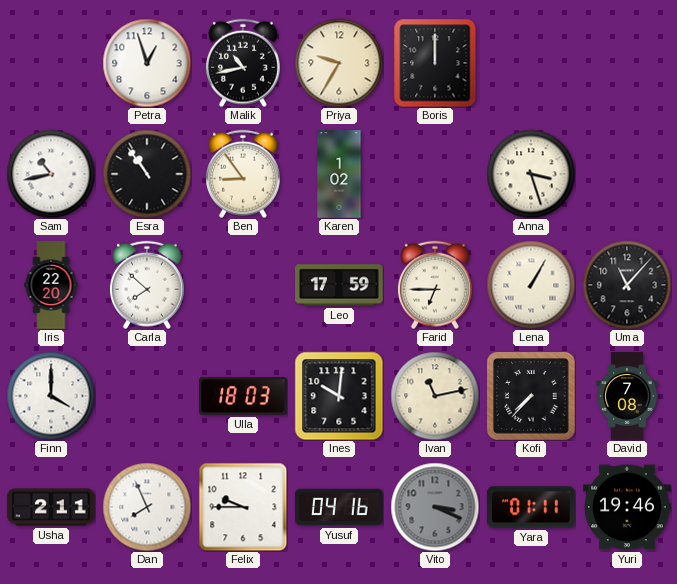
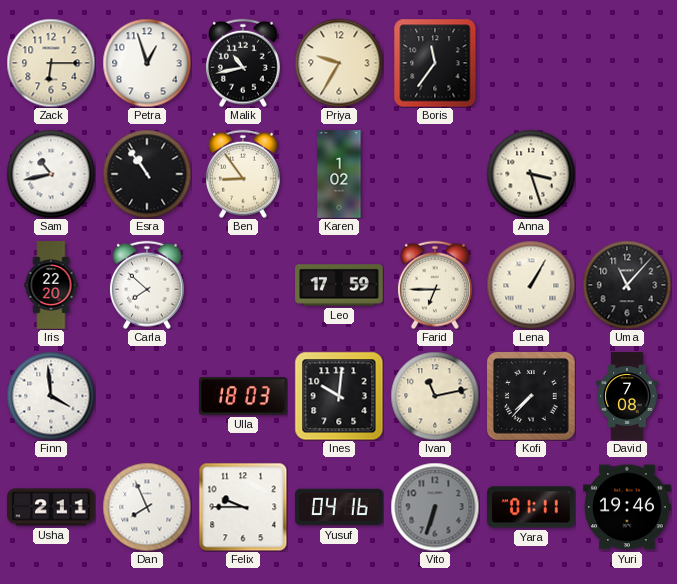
Zack: none -> 6:15
Boris: 12:00 -> 11:36
Finn: 4:00 -> 3:59
Vito: 3:19 -> 6:33
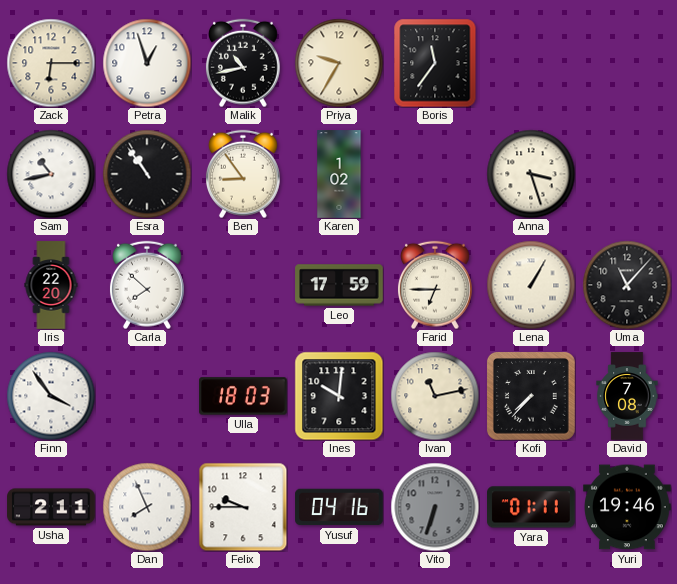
Finn: 3:59 -> 3:54
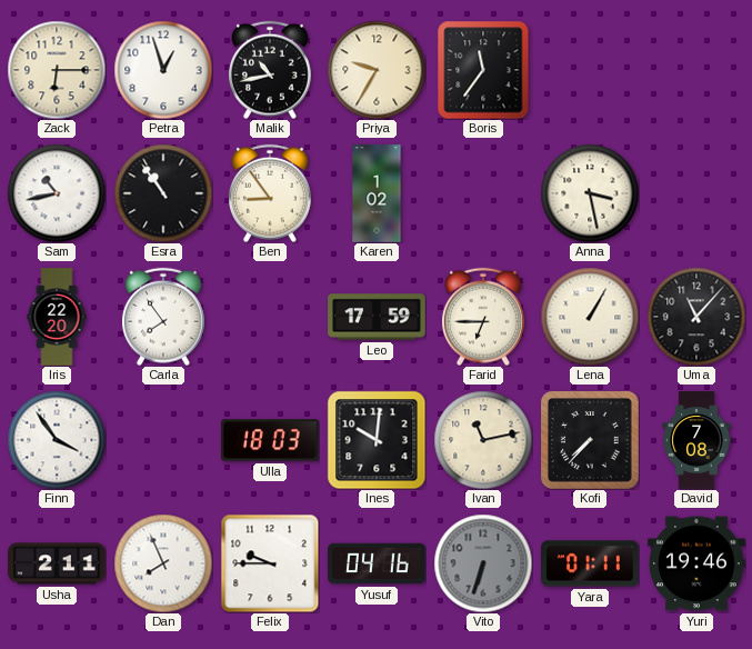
Anna: 3:27 -> 3:28
Carla: 7:52 -> 7:54
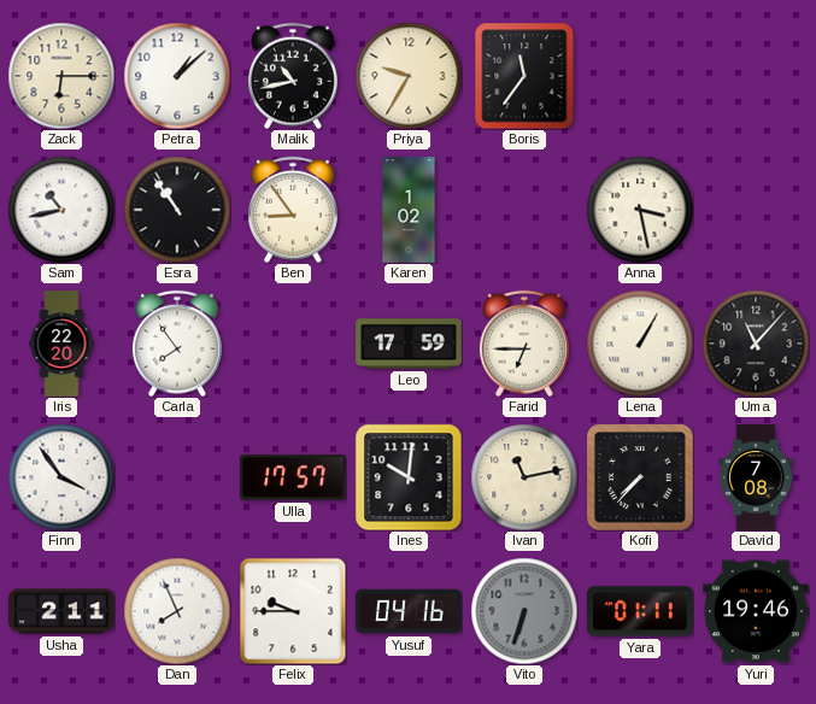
Petra: 12:57 -> 1:08
Ulla: 18:03 -> 17:57
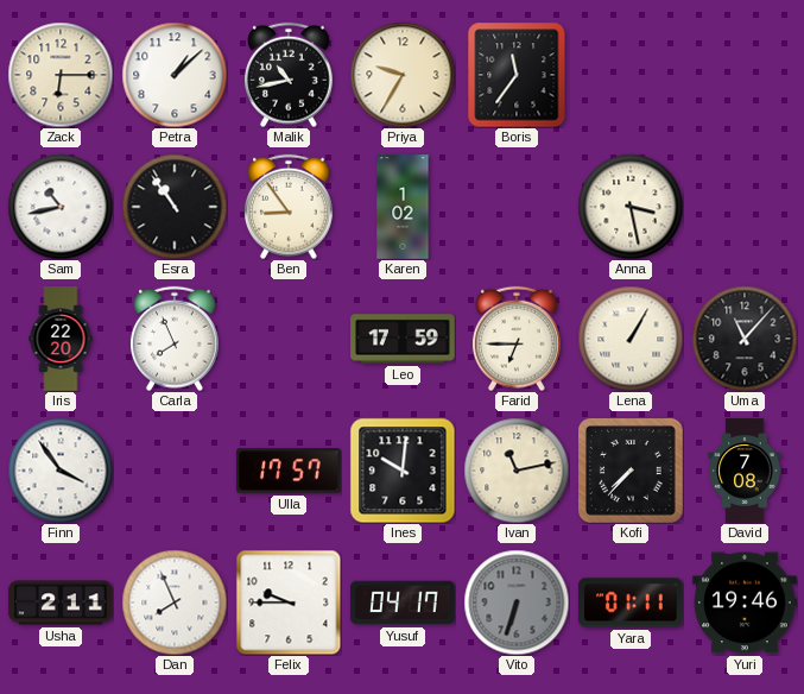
Carla: 7:54 -> 7:56
Yusuf: 04:16 -> 04:17
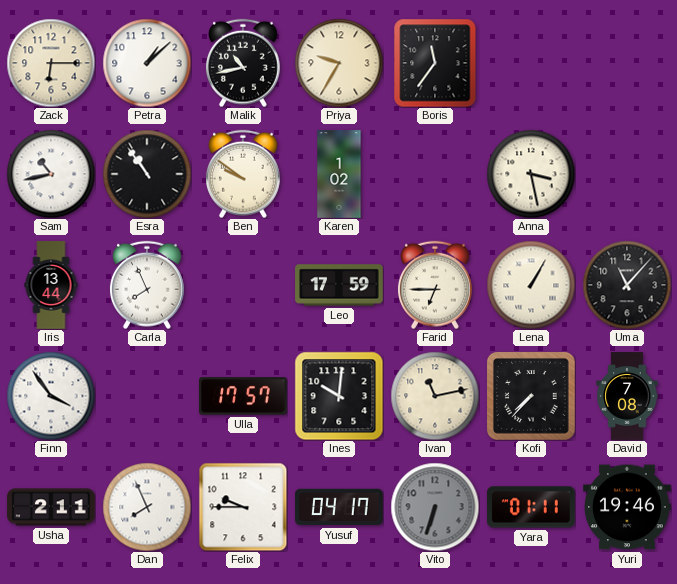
Ben: 8:54 -> 9:51
Iris: 22:20 -> 13:44
